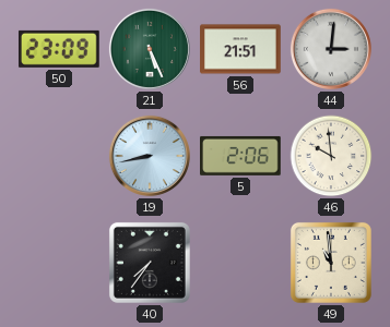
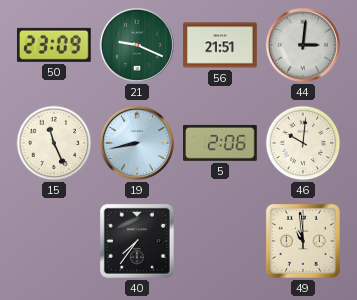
21: 5:26 -> 9:19
15: none -> 11:26
46: 9:59 -> 10:01
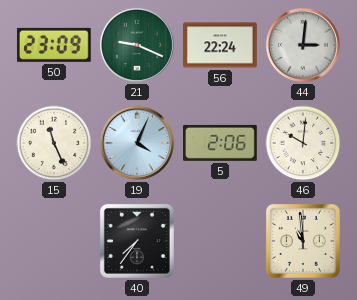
56: 21:51 -> 22:24
19: 8:43 -> 4:04
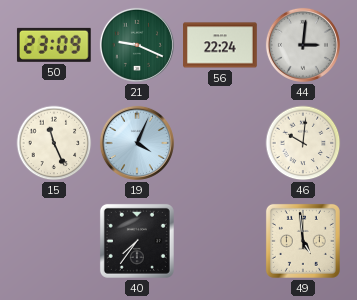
5: 2:06 -> none
49: 10:59 -> 4:59
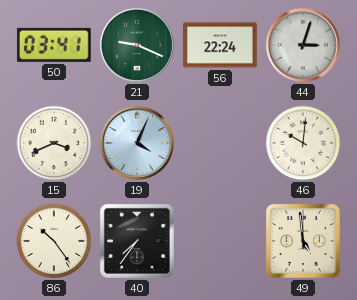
50: 23:09 -> 03:41
44: 3:01 -> 3:03
15: 11:26 -> 3:41
86: none -> 10:24
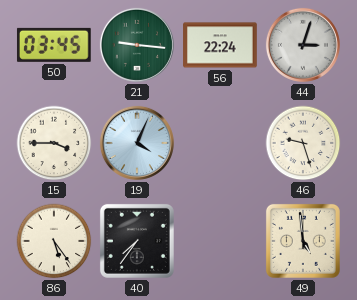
50: 03:41 -> 03:45
21: 9:19 -> 9:16
15: 3:41 -> 3:45
46: 10:01 -> 9:27
86: 10:24 -> 5:24
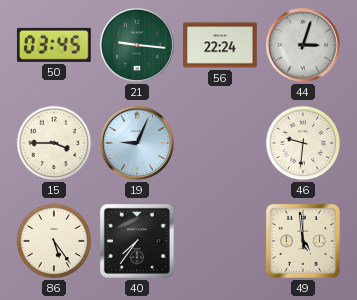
19: 4:04 -> 9:04
46: 9:27 -> 9:31
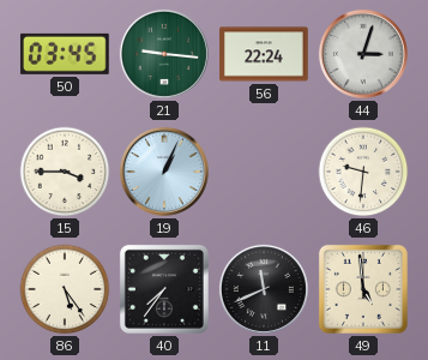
19: 9:04 -> 1:04
11: none -> 11:41
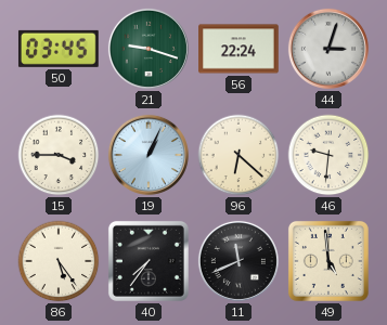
21: 9:16 -> 9:18
96: none -> 6:22
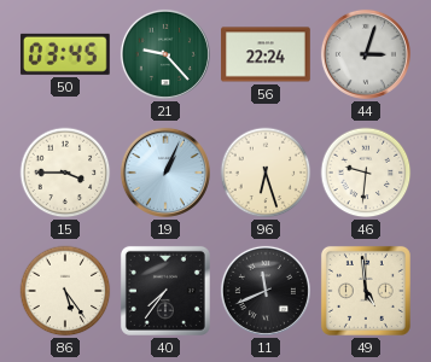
21: 9:18 -> 9:23
96: 6:22 -> 6:27
